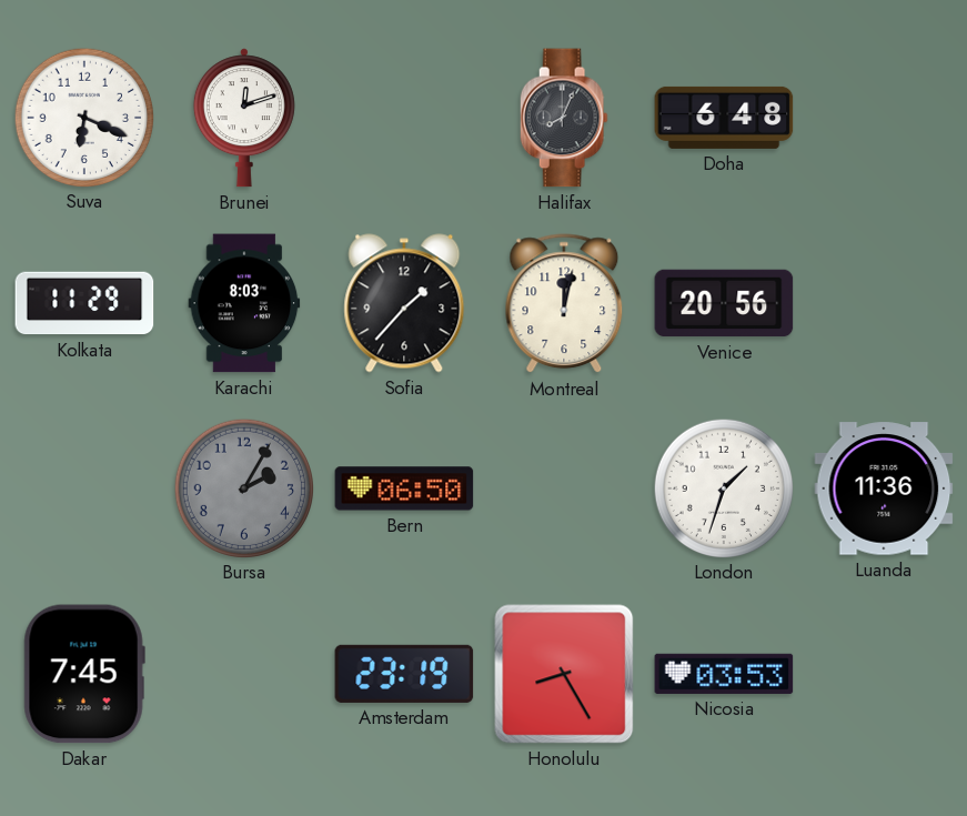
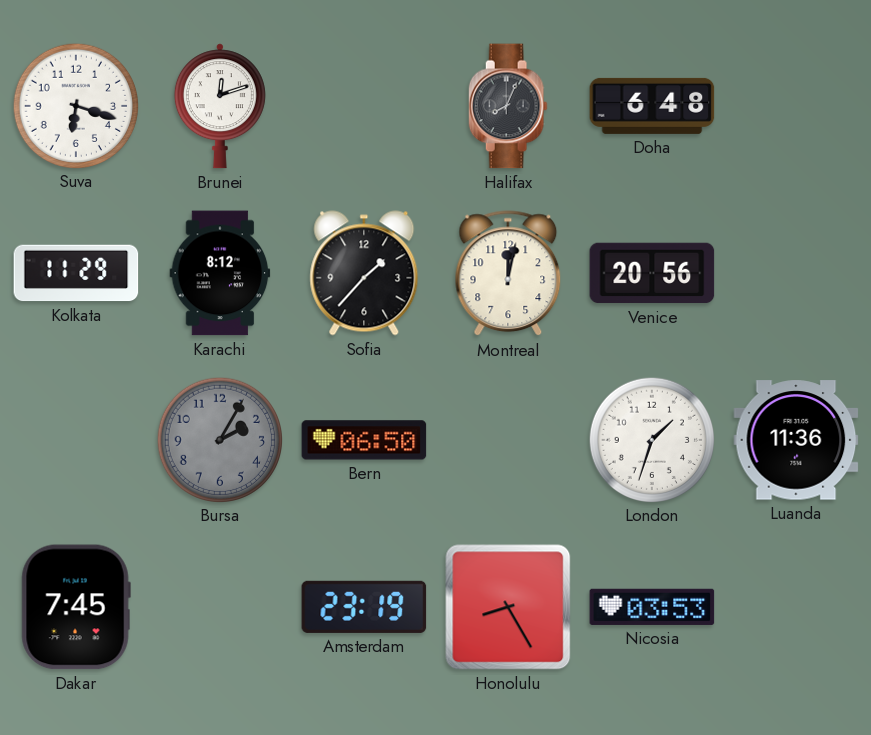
Suva: 6:19 -> 6:18
Karachi: 8:03 -> 8:12
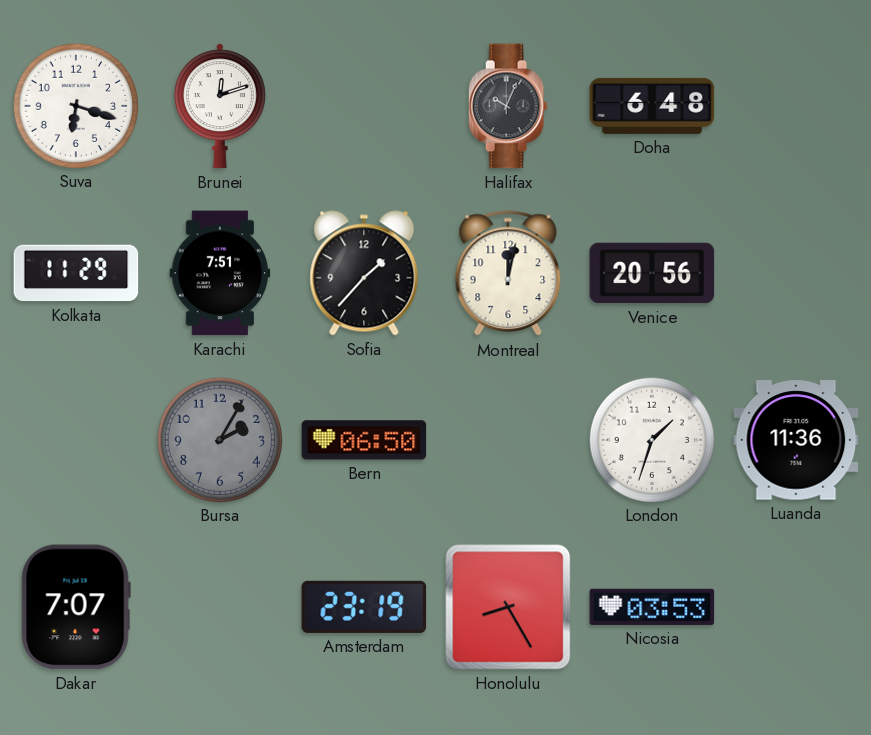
Halifax: 8:04 -> 10:04
Karachi: 8:12 -> 7:51
Dakar: 7:45 -> 7:07
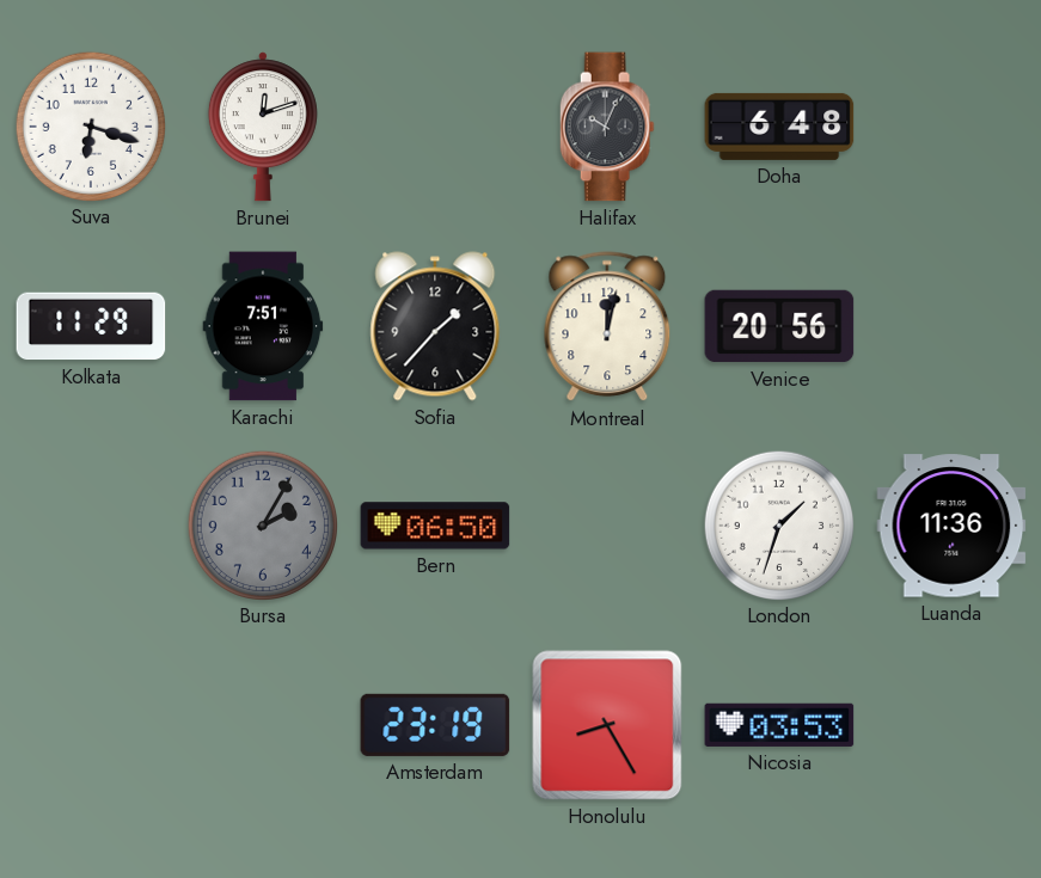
Dakar: 7:07 -> none
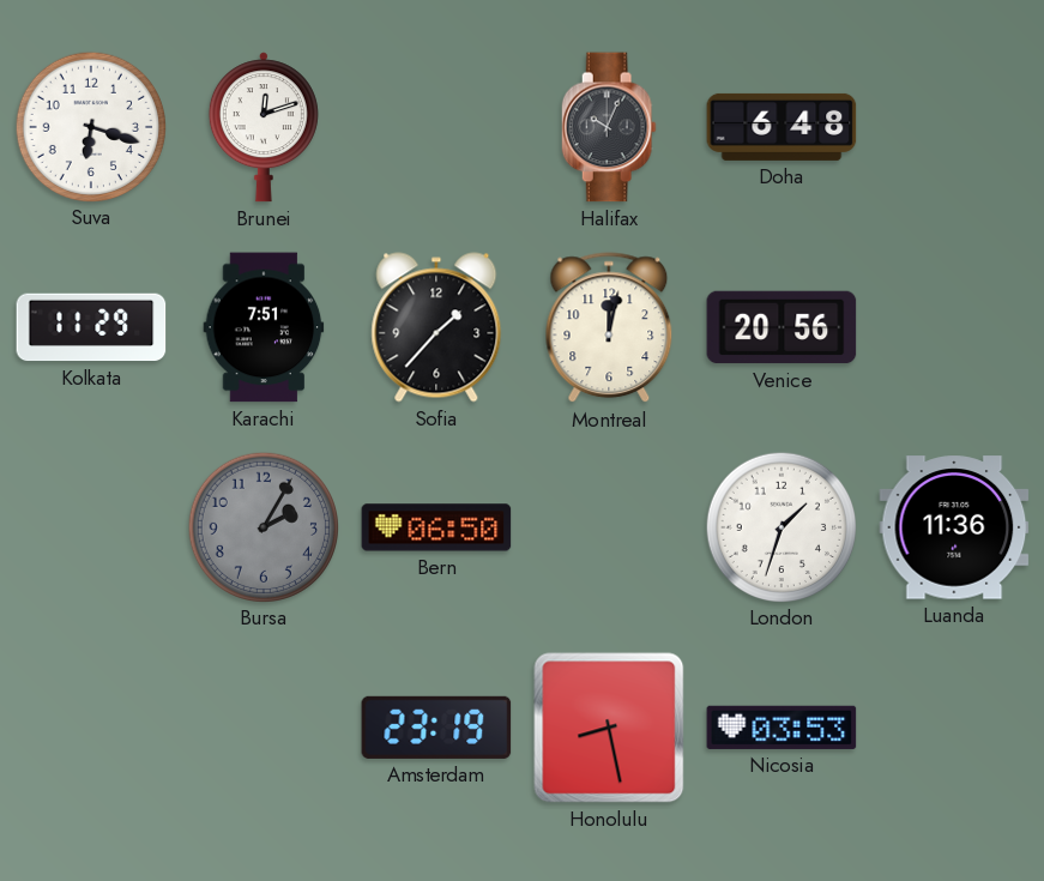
Honolulu: 8:25 -> 8:28
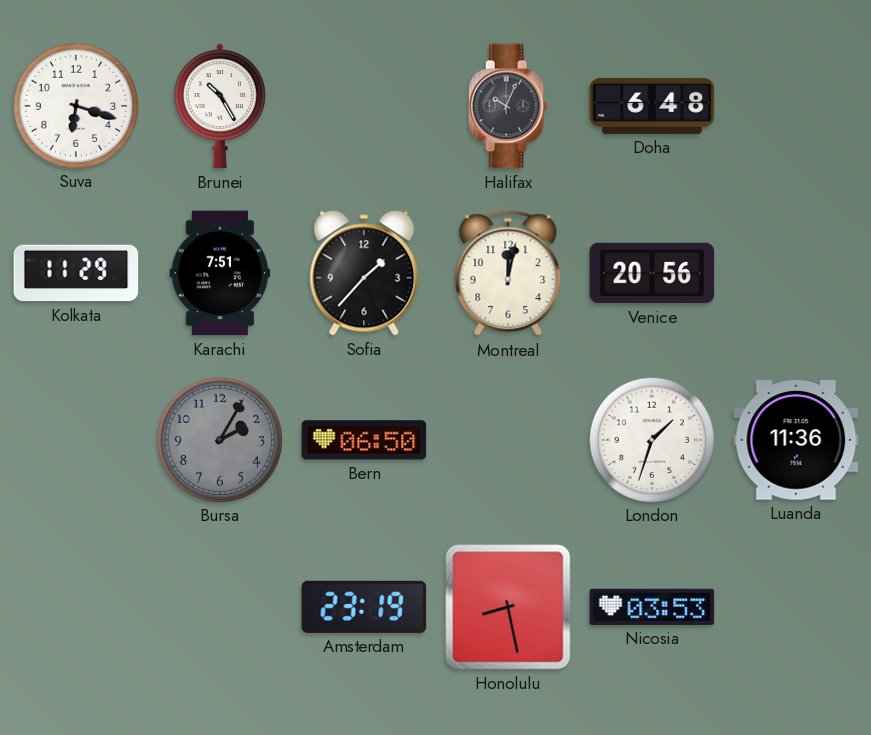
Brunei: 12:12 -> 10:25
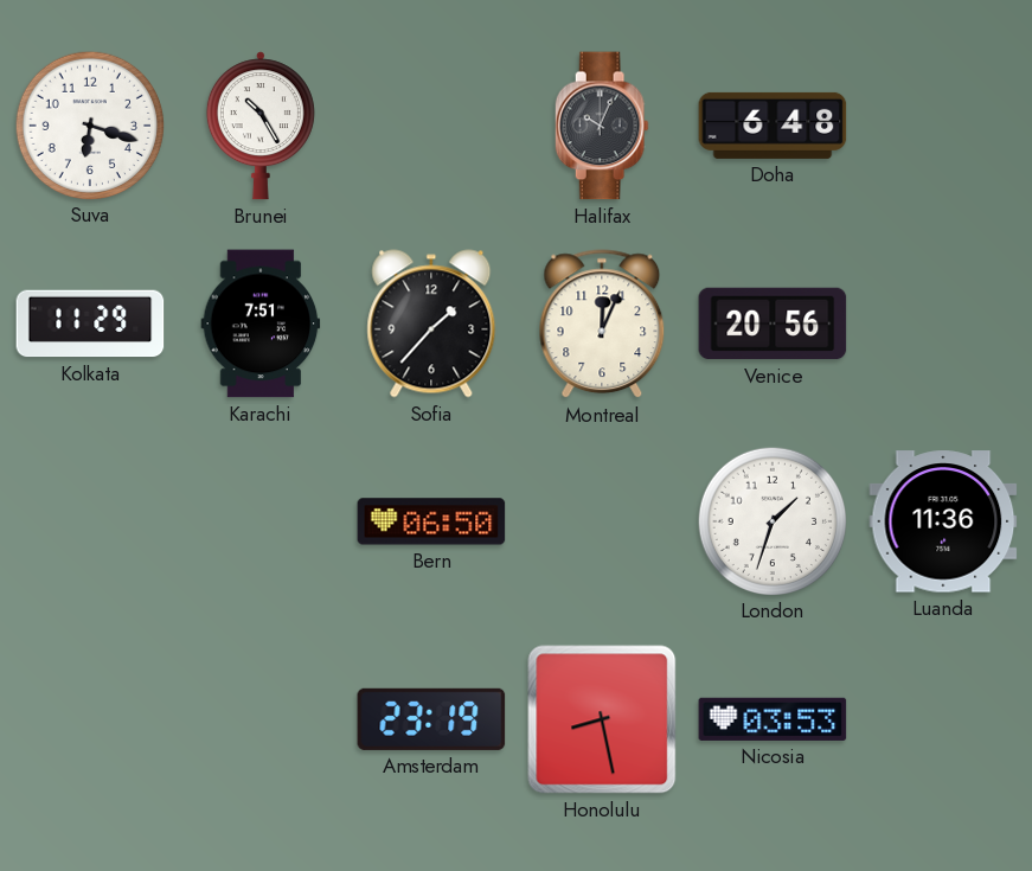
Montreal: 12:02 -> 12:04
Bursa: 2:05 -> none
